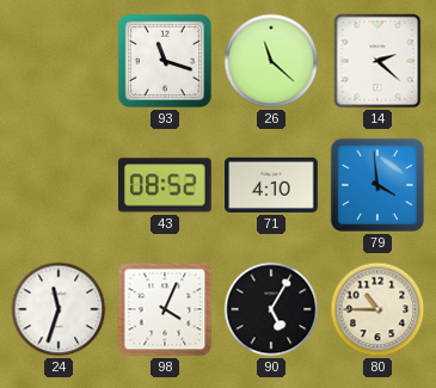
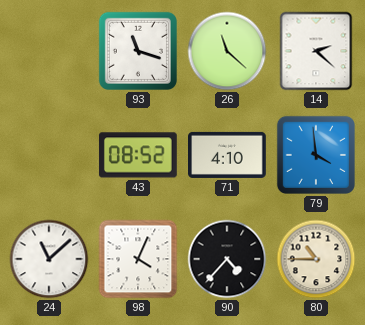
24: 11:33 -> 11:08
90: 5:05 -> 4:37
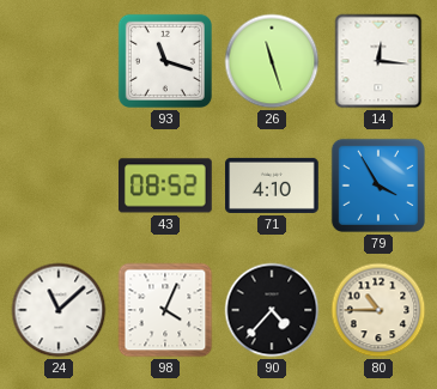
26: 11:22 -> 11:27
14: 2:22 -> 12:16
79: 3:59 -> 3:55
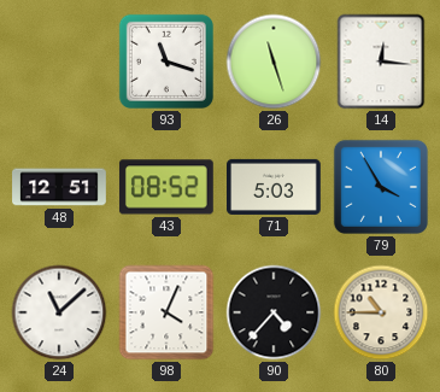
48: none -> 12:51
71: 4:10 -> 5:03
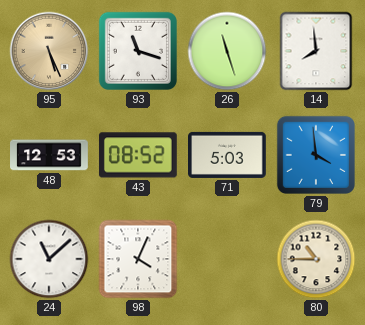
95: none -> 5:26
14: 12:16 -> 7:59
48: 12:51 -> 12:53
79: 3:55 -> 3:59
90: 4:37 -> none
